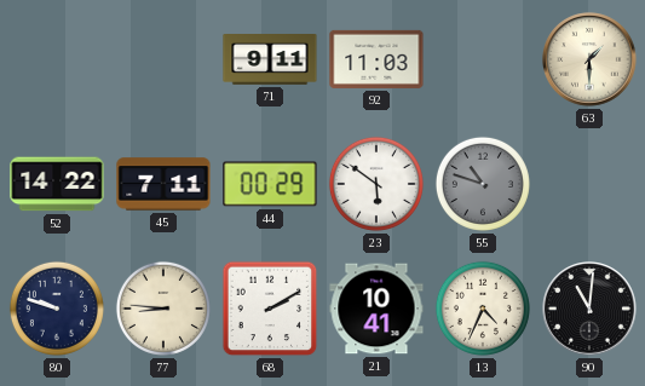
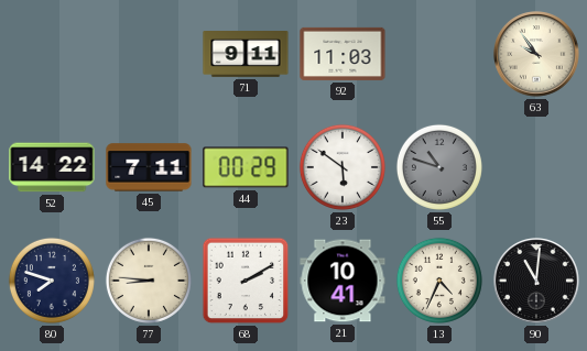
63: 1:30 -> 9:54
80: 9:48 -> 7:48
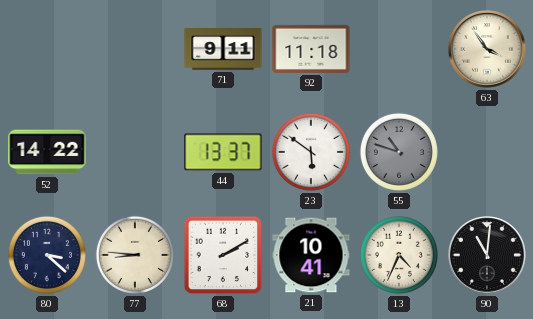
92: 11:03 -> 11:18
63: 9:54 -> 3:54
45: 7:11 -> none
44: 00:29 -> 13:37
80: 7:48 -> 3:22
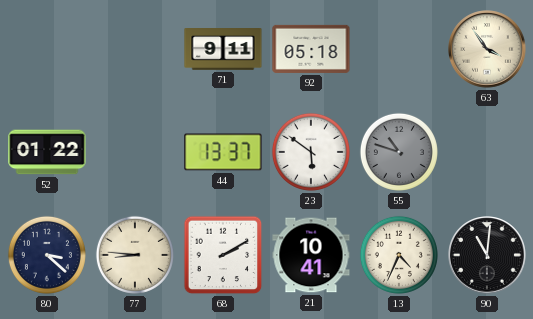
92: 11:18 -> 05:18
52: 14:22 -> 01:22
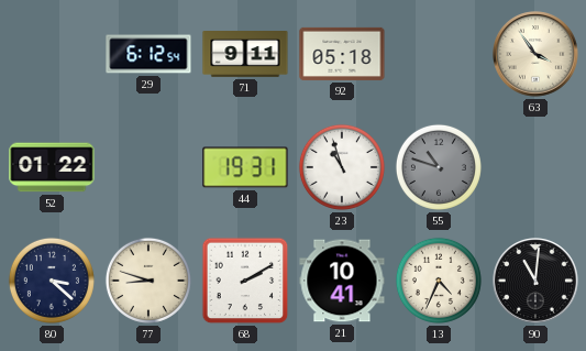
29: none -> 6:12
44: 13:37 -> 19:31
23: 5:51 -> 10:57
77: 8:46 -> 8:48
